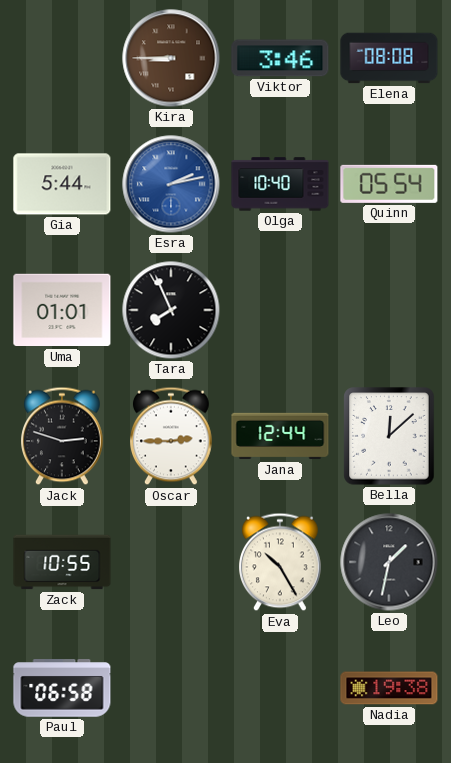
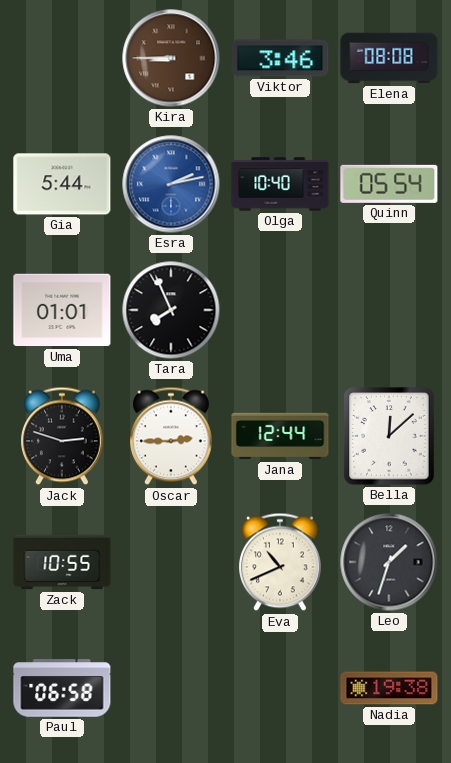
Eva: 10:25 -> 10:41
Leo: 1:32 -> 1:33
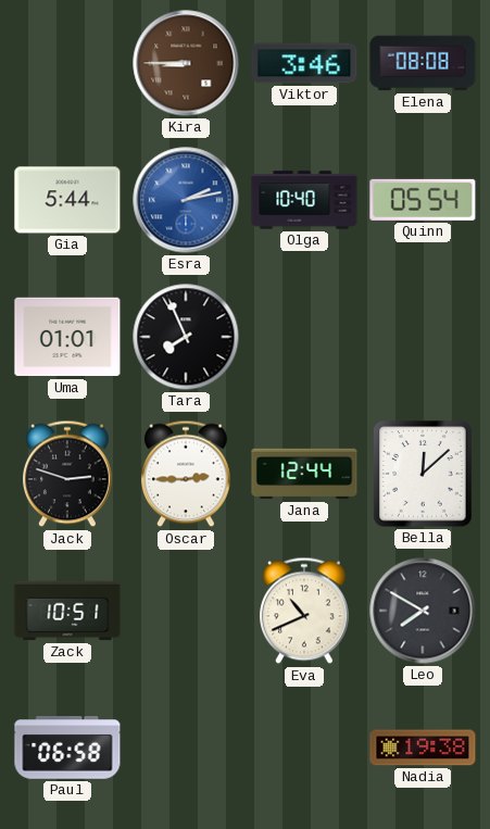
Zack: 10:55 -> 10:51
Leo: 1:33 -> 7:50
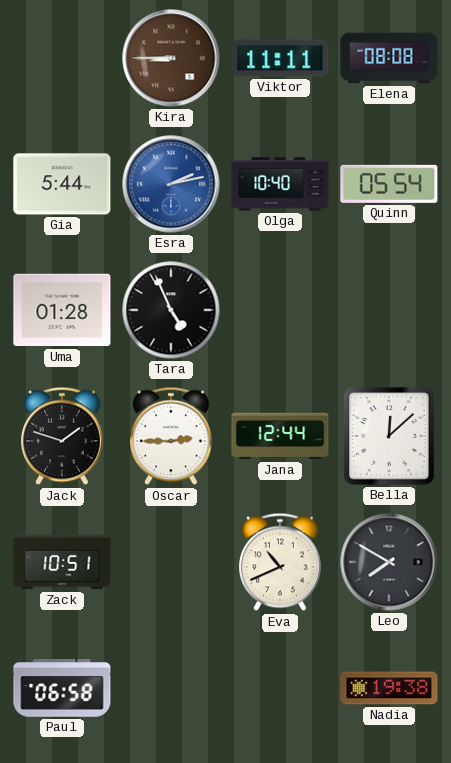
Viktor: 3:46 -> 11:11
Uma: 01:01 -> 01:28
Tara: 7:56 -> 4:56
Jack: 2:48 -> 1:48
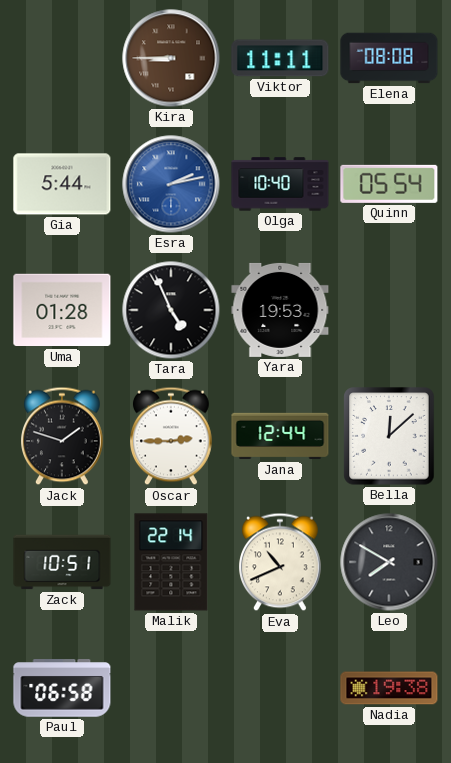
Yara: none -> 19:53
Malik: none -> 22:14
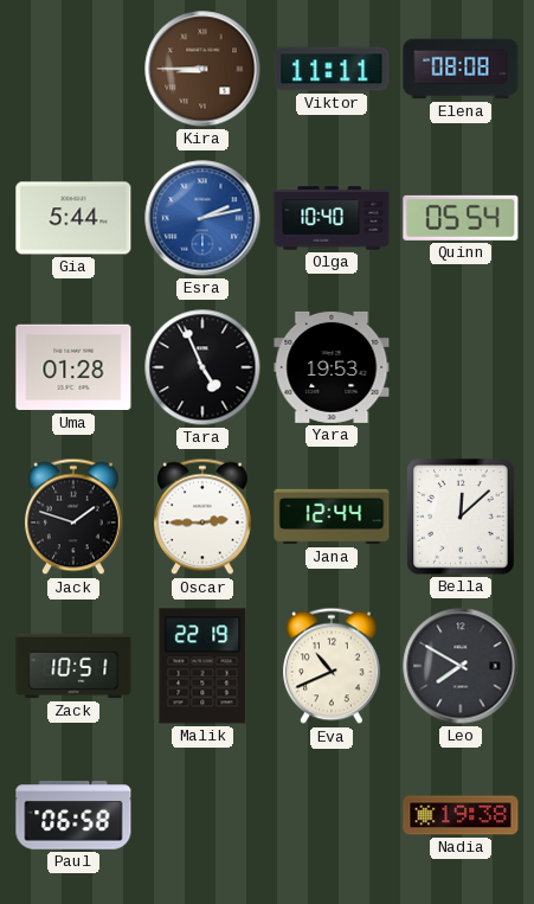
Malik: 22:14 -> 22:19
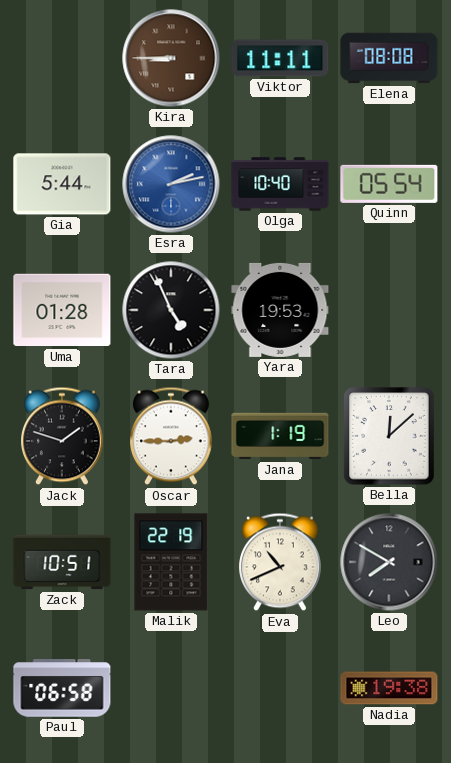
Jana: 12:44 -> 1:19
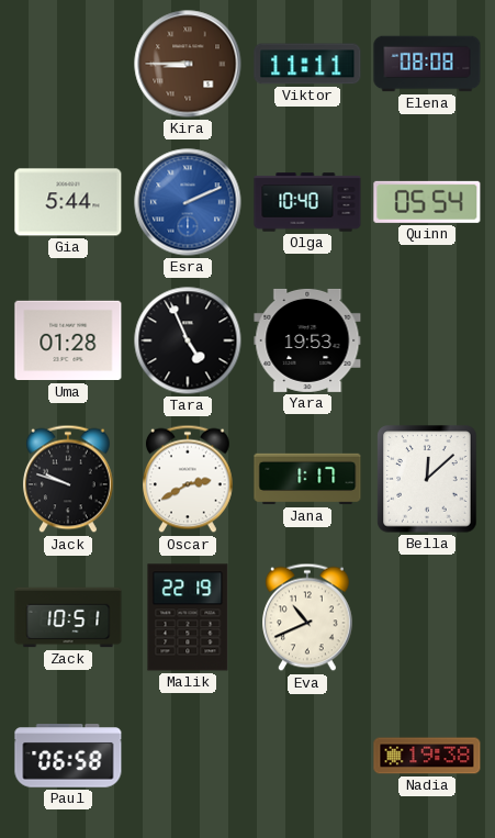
Esra: 2:13 -> 2:11
Jack: 1:48 -> 9:48
Oscar: 2:45 -> 2:40
Jana: 1:19 -> 1:17
Leo: 7:50 -> none
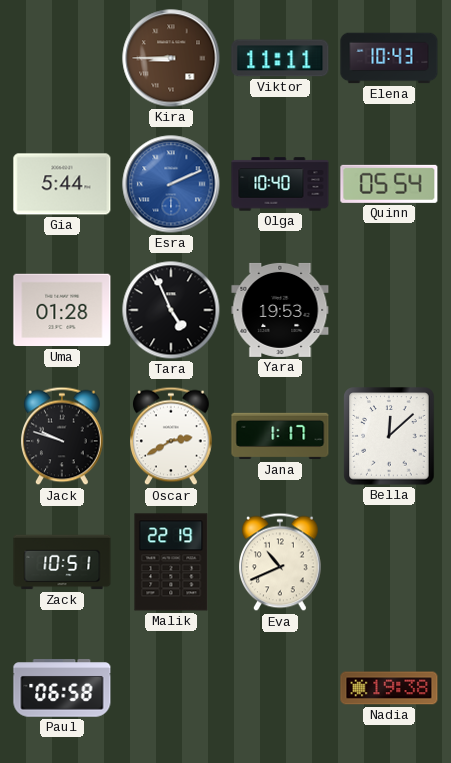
Elena: 08:08 -> 10:43
